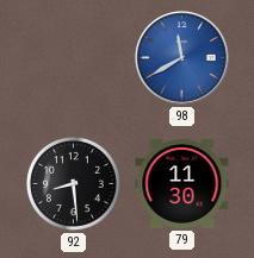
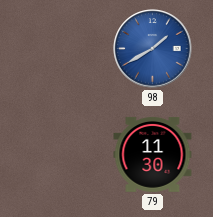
98: 11:40 -> 1:40
92: 8:29 -> none
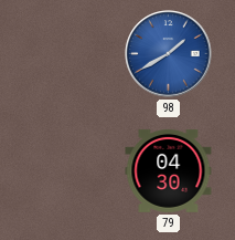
79: 11:30 -> 04:30
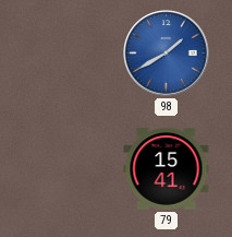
79: 04:30 -> 15:41
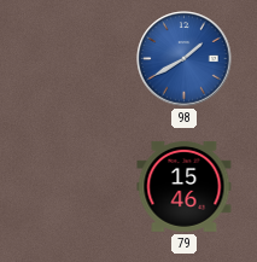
79: 15:41 -> 15:46
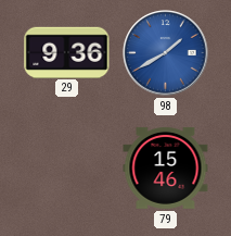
29: none -> 9:36
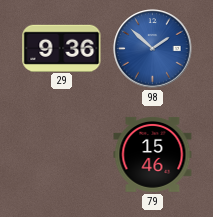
98: 1:40 -> 1:52
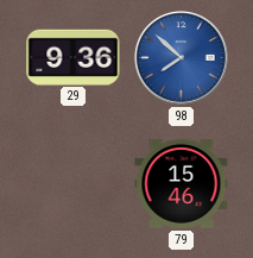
98: 1:52 -> 7:52
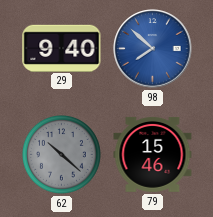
29: 9:36 -> 9:40
62: none -> 10:22
